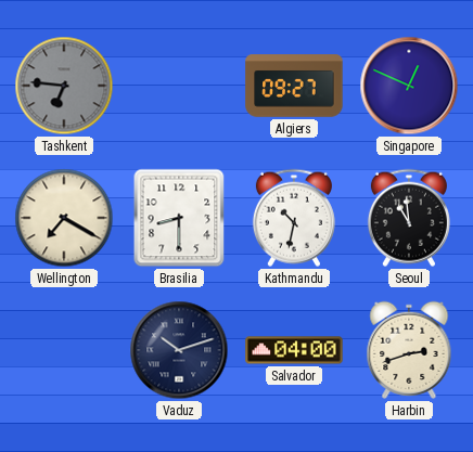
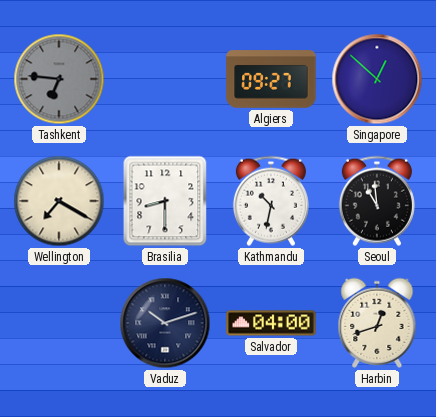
Singapore: 12:49 -> 12:52
Harbin: 2:42 -> 12:42
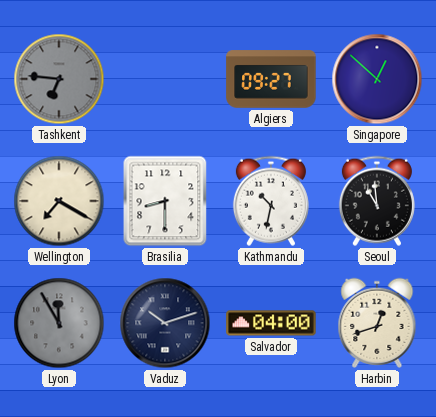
Lyon: none -> 11:55
